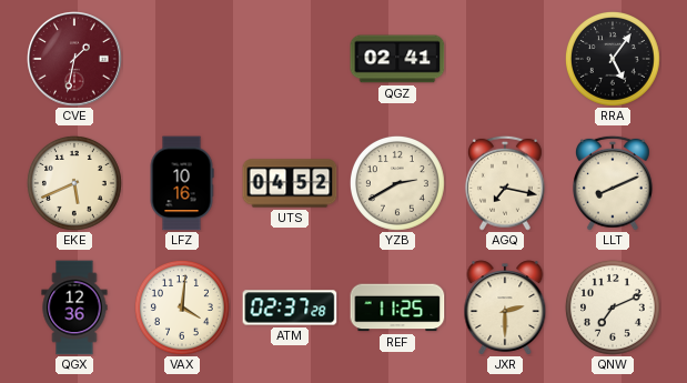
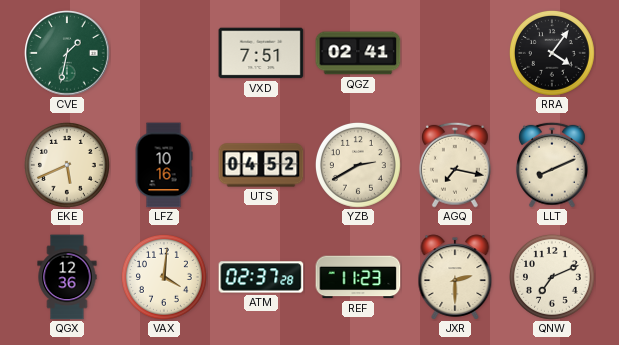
CVE dial: burgundy -> green
VXD: none -> 7:51
RRA: 5:06 -> 4:06
REF: 11:25 -> 11:23
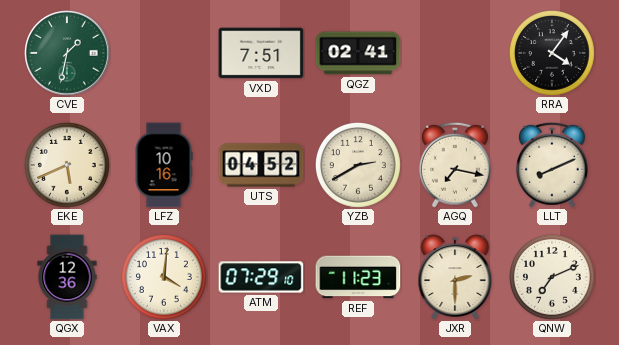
ATM: 02:37 -> 07:29
